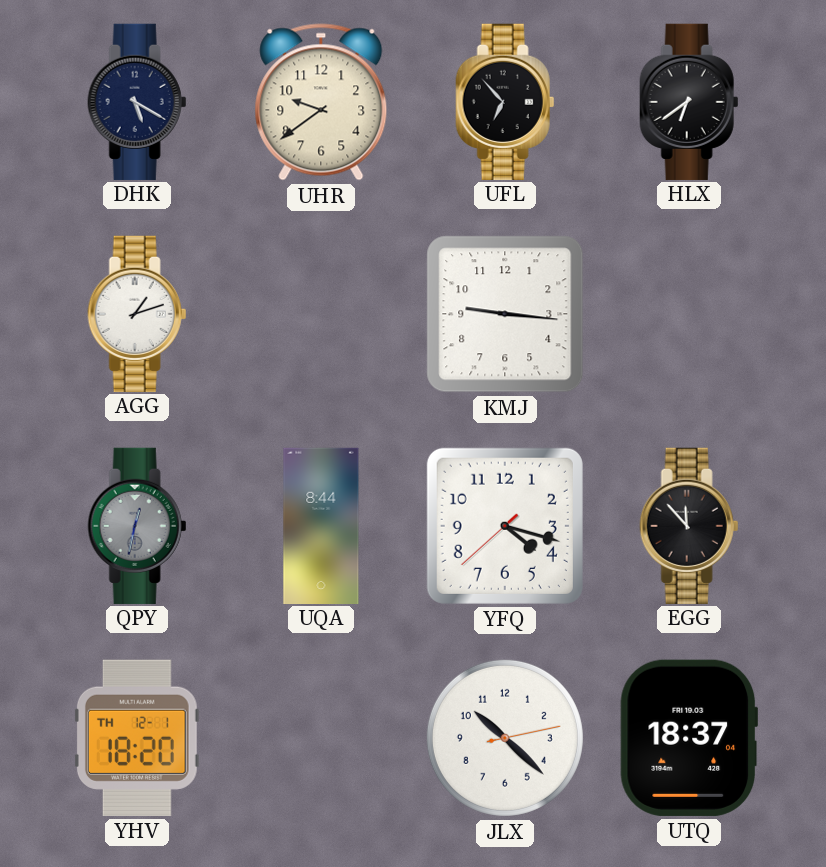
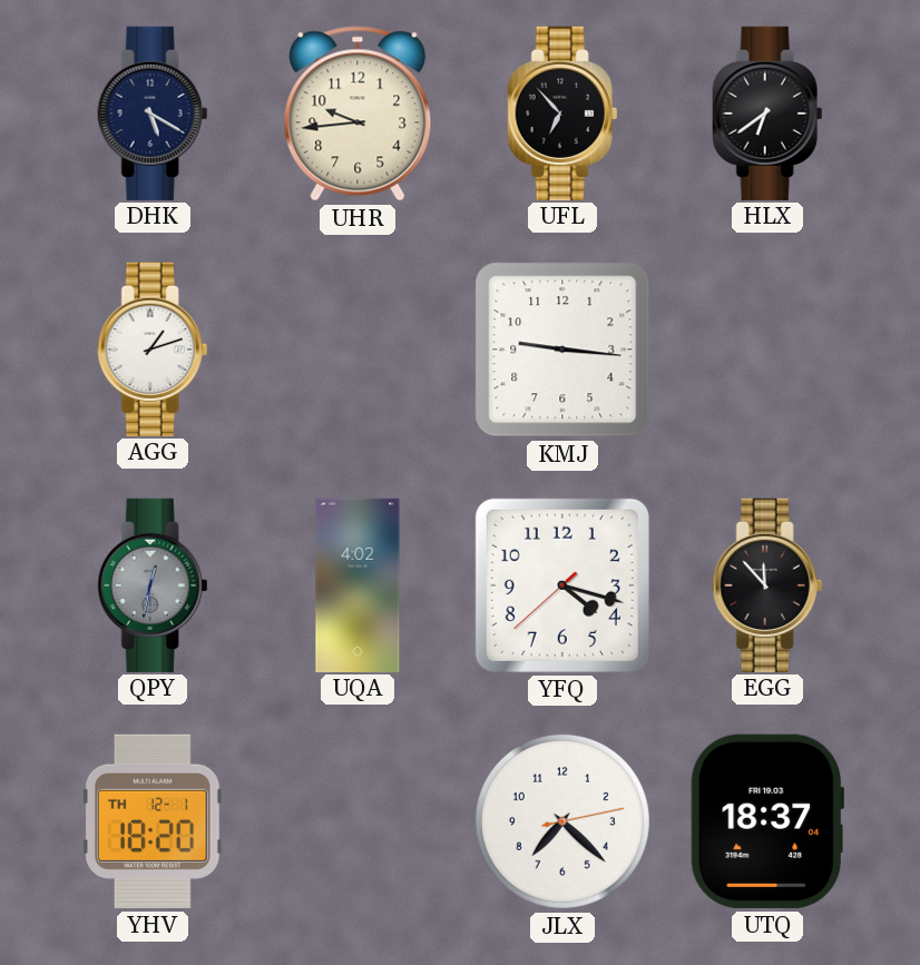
UHR: 9:39 -> 9:44
UQA: 8:44 -> 4:02
JLX: 10:22 -> 7:22
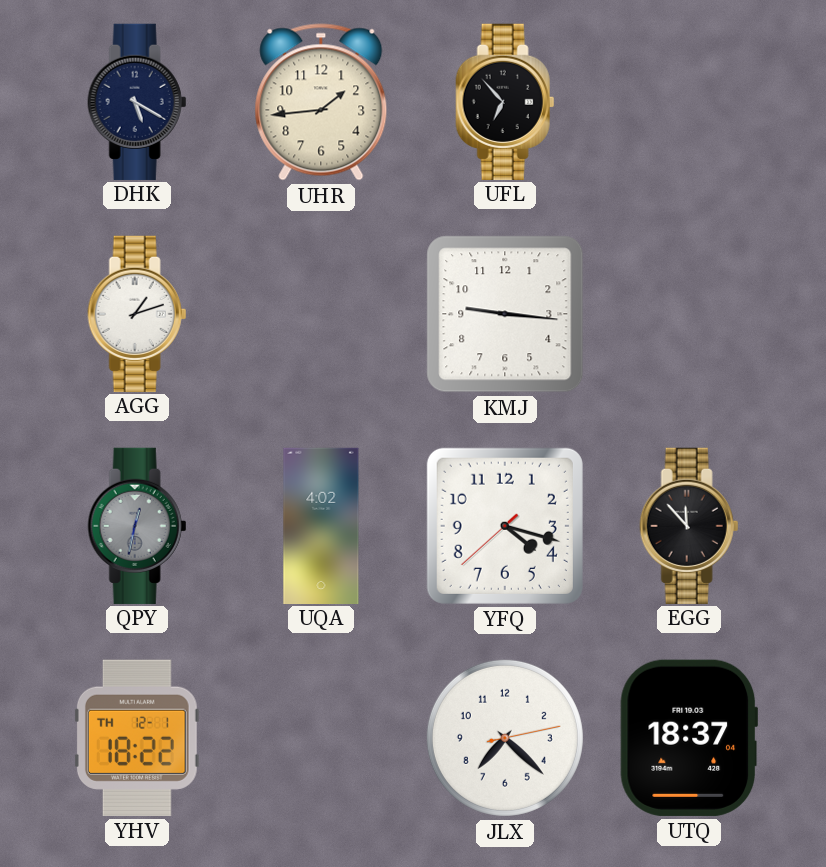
UHR: 9:44 -> 1:44
HLX: 6:39 -> none
YHV: 18:20 -> 18:22
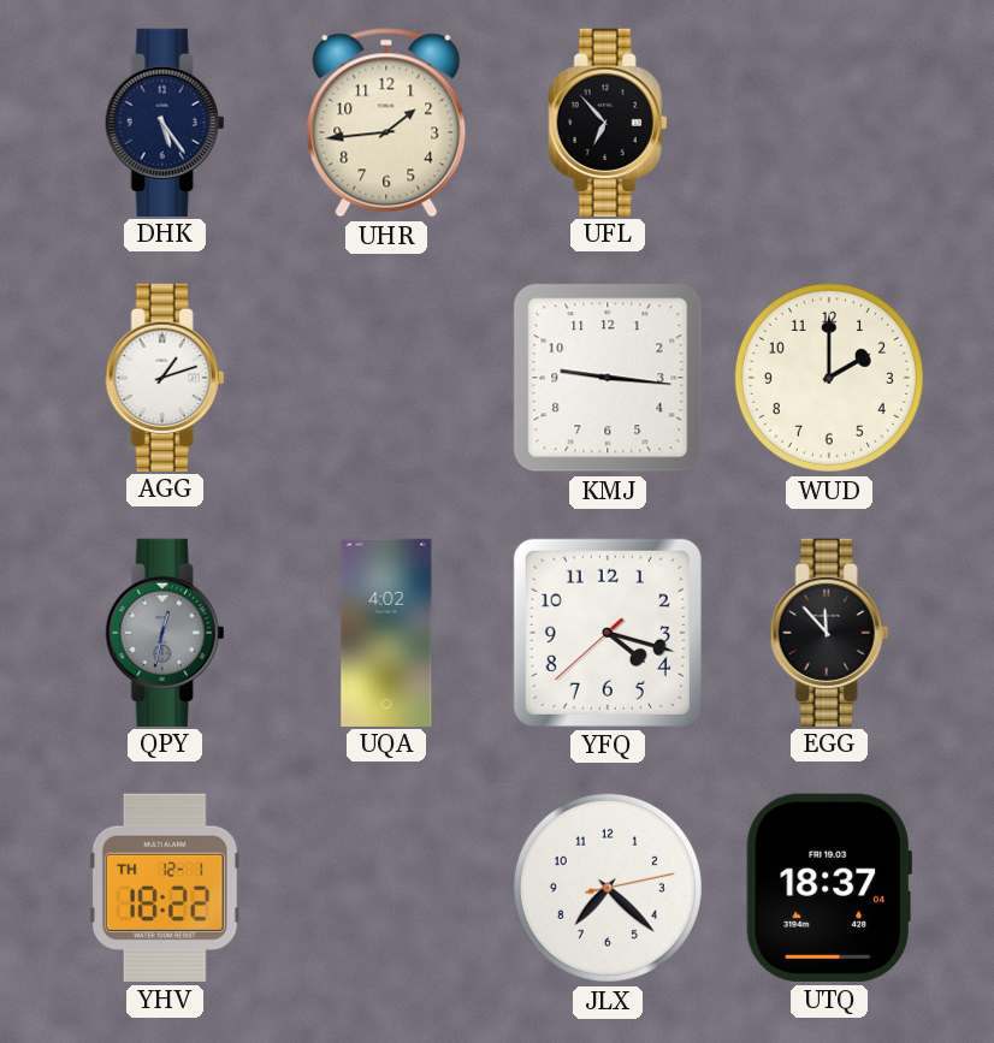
DHK: 5:20 -> 5:24
WUD: none -> 2:00
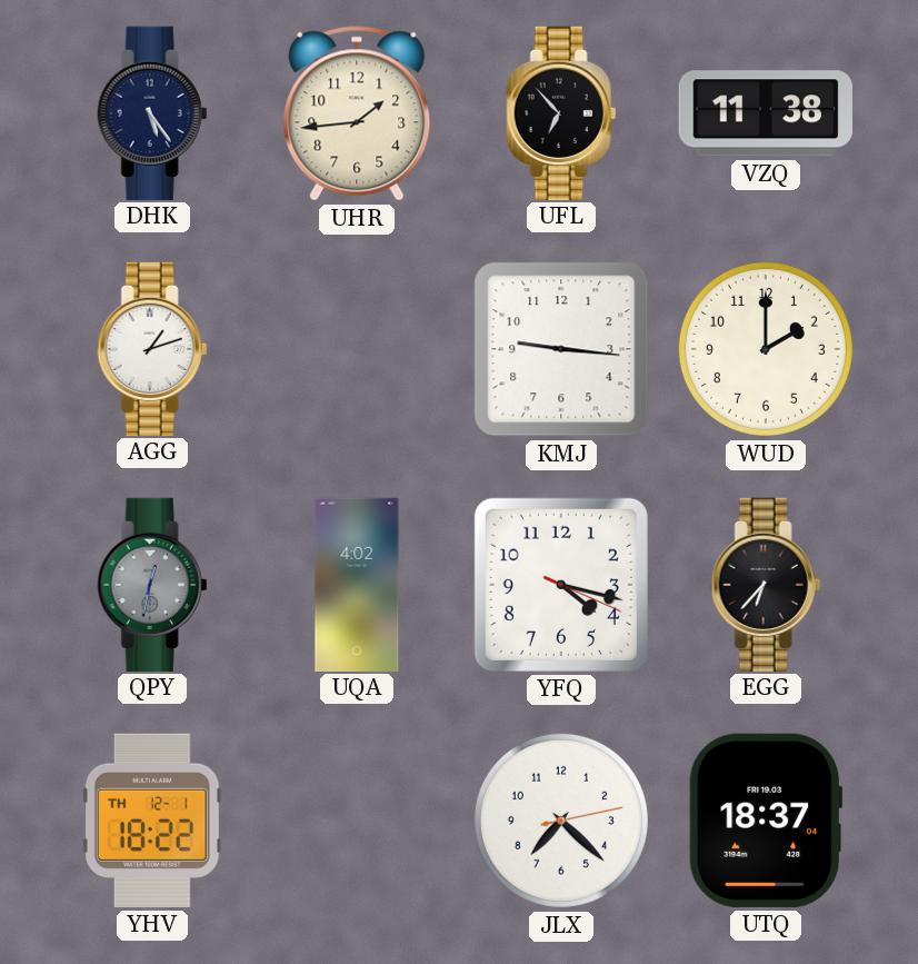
VZQ: none -> 11:38
YFQ: 4:17:38 -> 4:17:19
EGG: 11:53 -> 6:37
